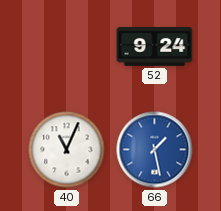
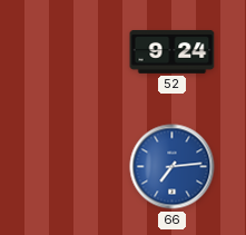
40: 11:04 -> none
66: 1:28 -> 7:14
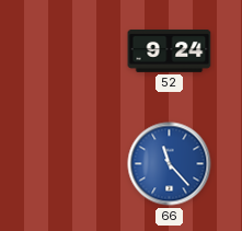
66: 7:14 -> 11:23
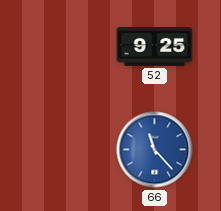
52: 9:24 -> 9:25
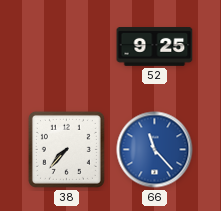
38: none -> 7:37
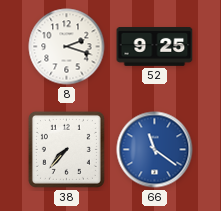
8: none -> 2:18
66: 11:23 -> 11:21
